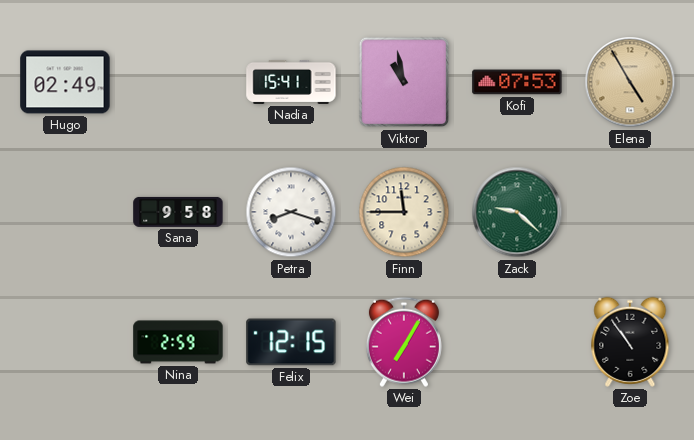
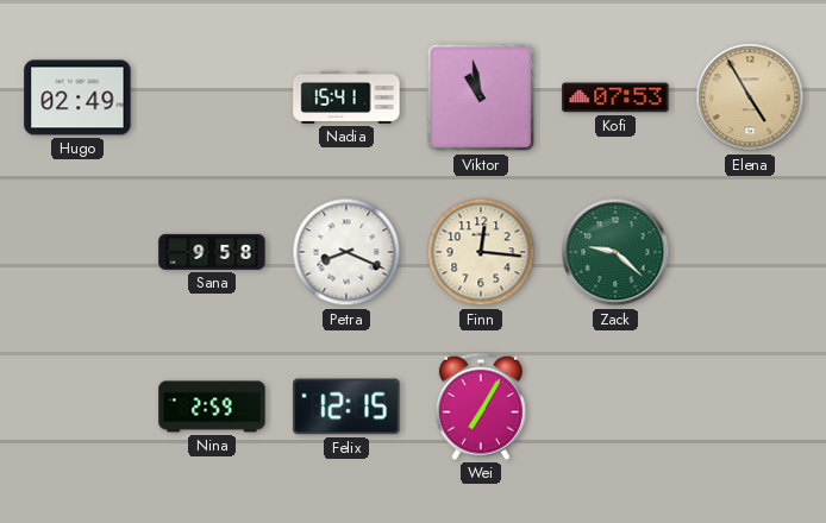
Petra: 8:18 -> 8:19
Finn: 11:45 -> 12:16
Zoe: 10:54 -> none
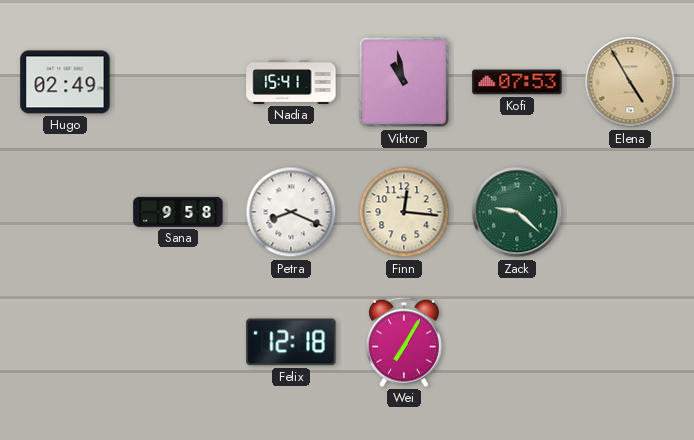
Nina: 2:59 -> none
Felix: 12:15 -> 12:18
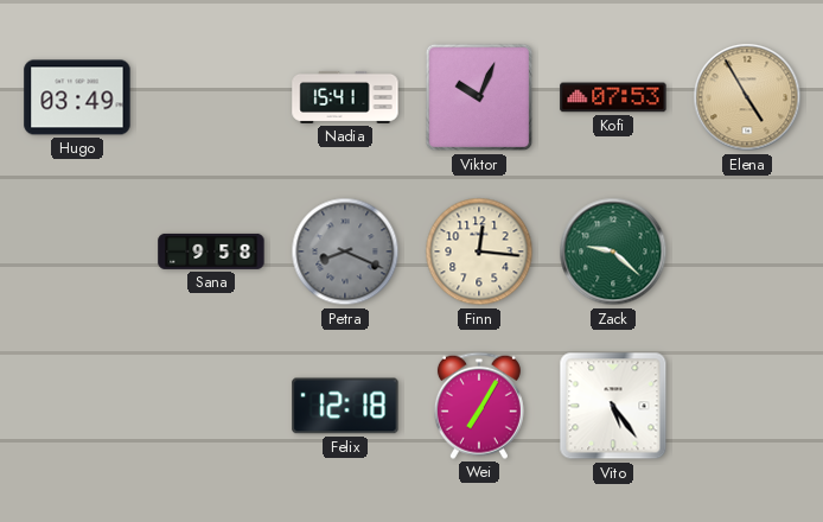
Hugo: 02:49 -> 03:49
Viktor: 10:58 -> 10:04
Petra dial: white -> grey
Vito: none -> 5:24
